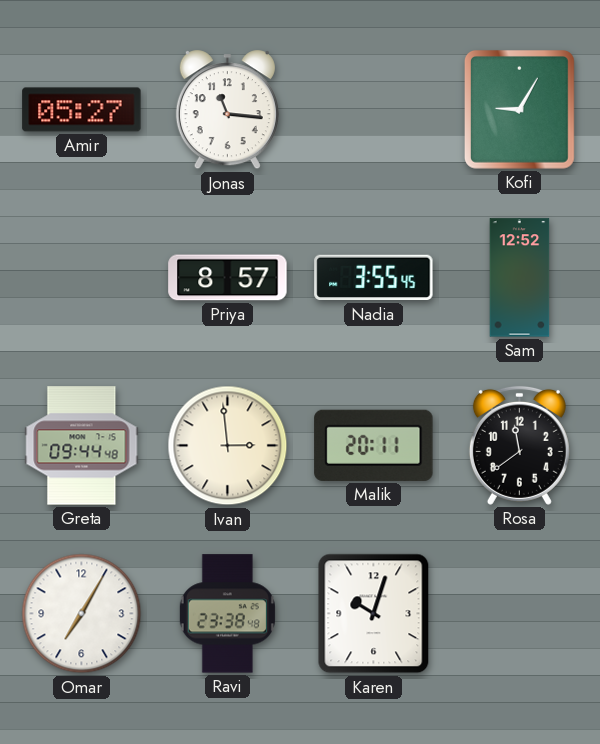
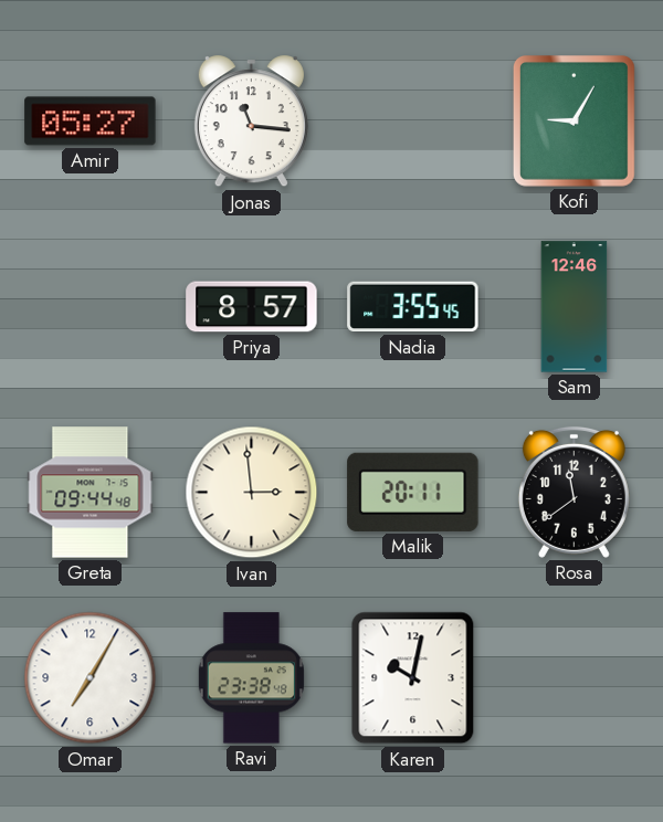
Sam: 12:52 -> 12:46
Karen: 10:03 -> 10:02
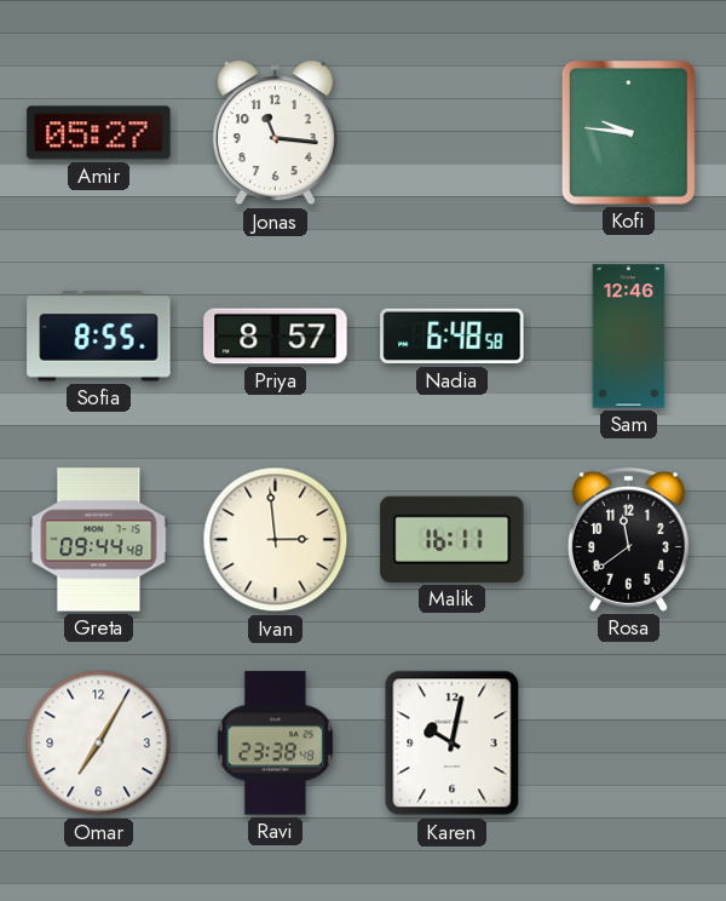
Kofi: 9:05 -> 9:46
Sofia: none -> 8:55
Nadia: 3:55 -> 6:48
Malik: 20:11 -> 16:11
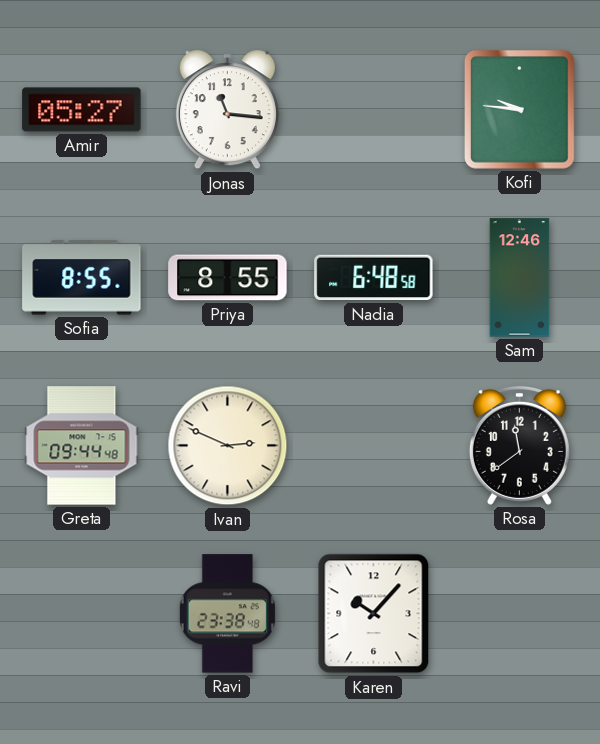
Priya: 8:57 -> 8:55
Ivan: 2:59 -> 2:49
Malik: 16:11 -> none
Omar: 7:05 -> none
Karen: 10:02 -> 10:07
